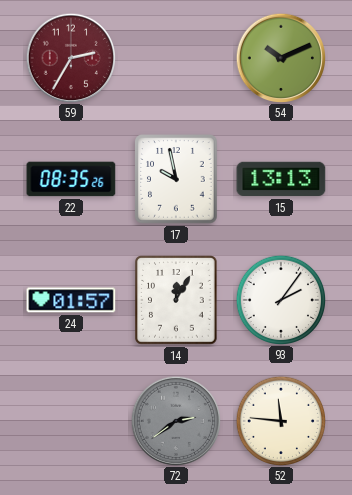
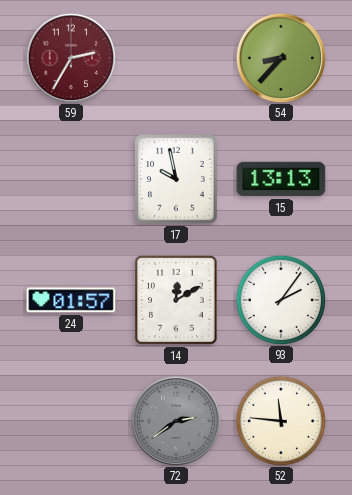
54: 10:11 -> 8:37
22: 08:35 -> none
14: 12:05 -> 12:10
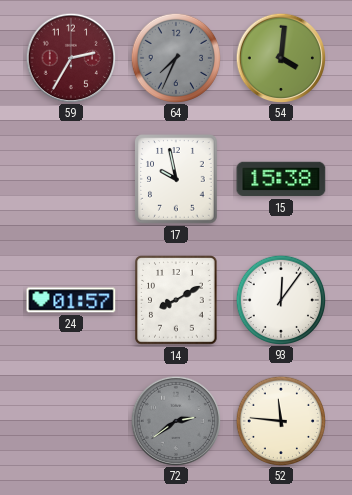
64: none -> 7:34
54: 8:37 -> 4:01
15: 13:13 -> 15:38
14: 12:10 -> 8:10
93: 2:06 -> 12:06
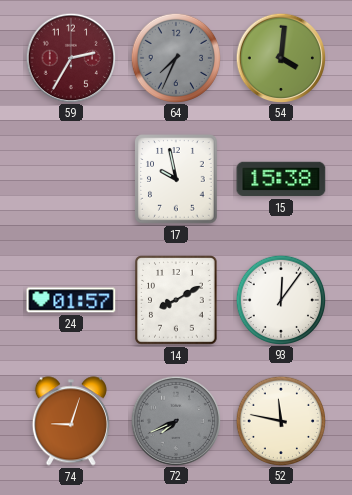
74: none -> 9:03
72: 2:39 -> 7:41
52: 11:46 -> 11:47
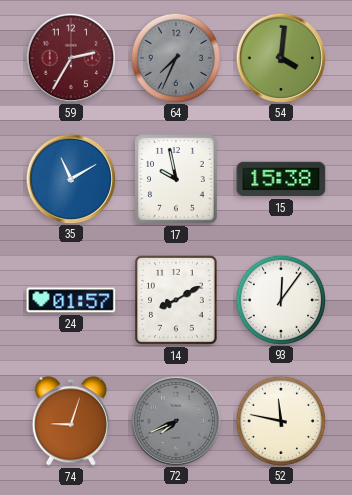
35: none -> 11:10
